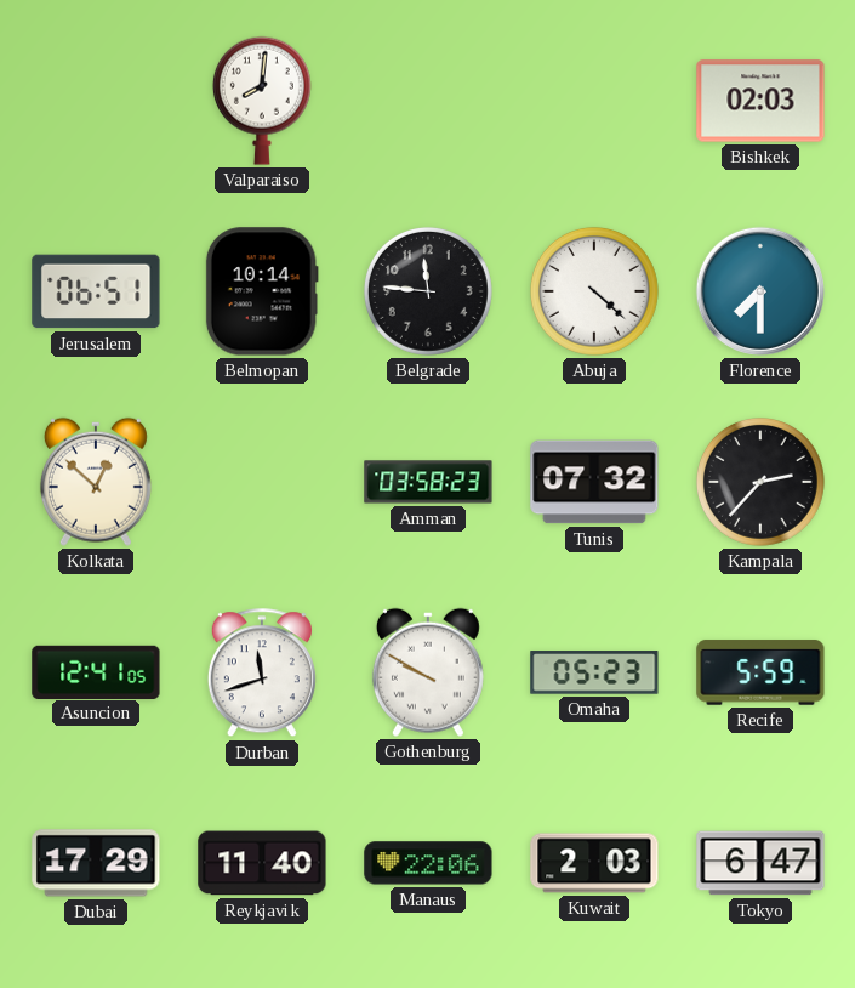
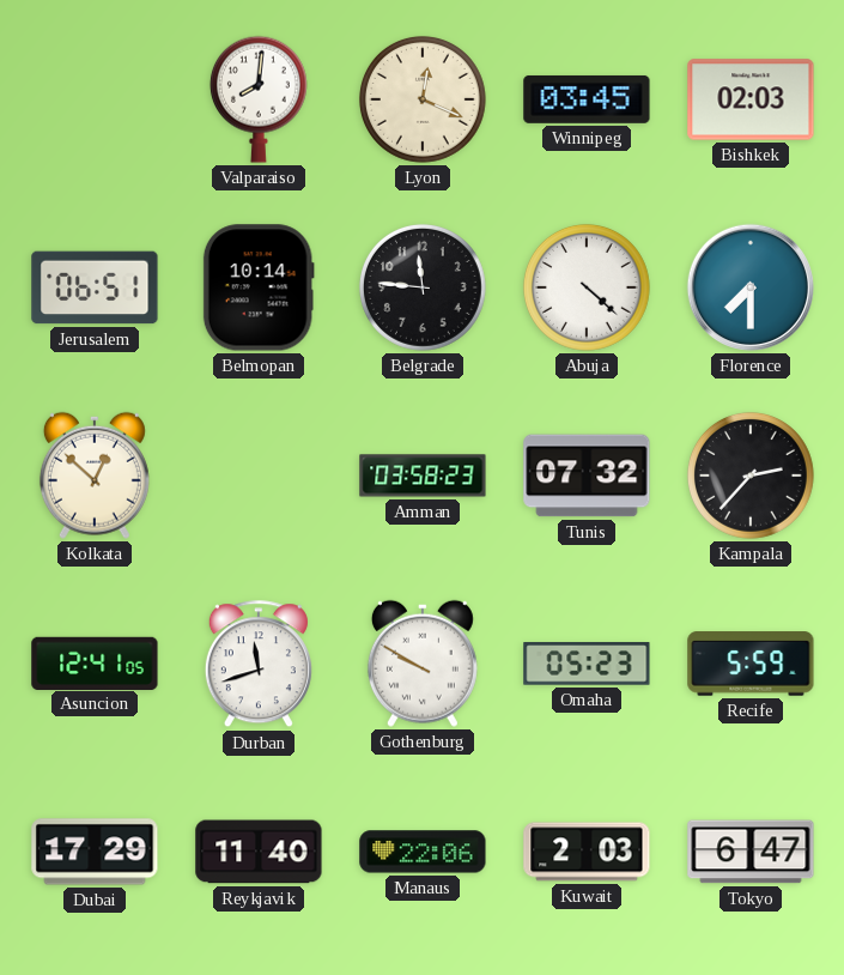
Lyon: none -> 12:19
Winnipeg: none -> 03:45
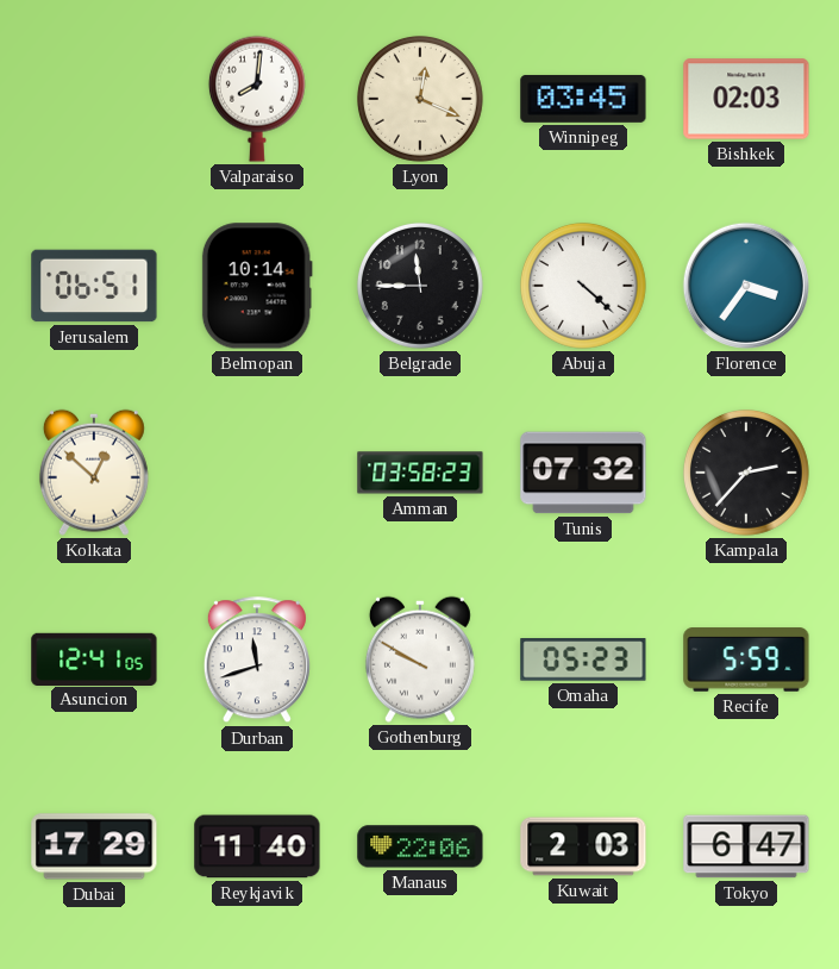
Belgrade: 11:46 -> 11:45
Florence: 7:30 -> 3:36
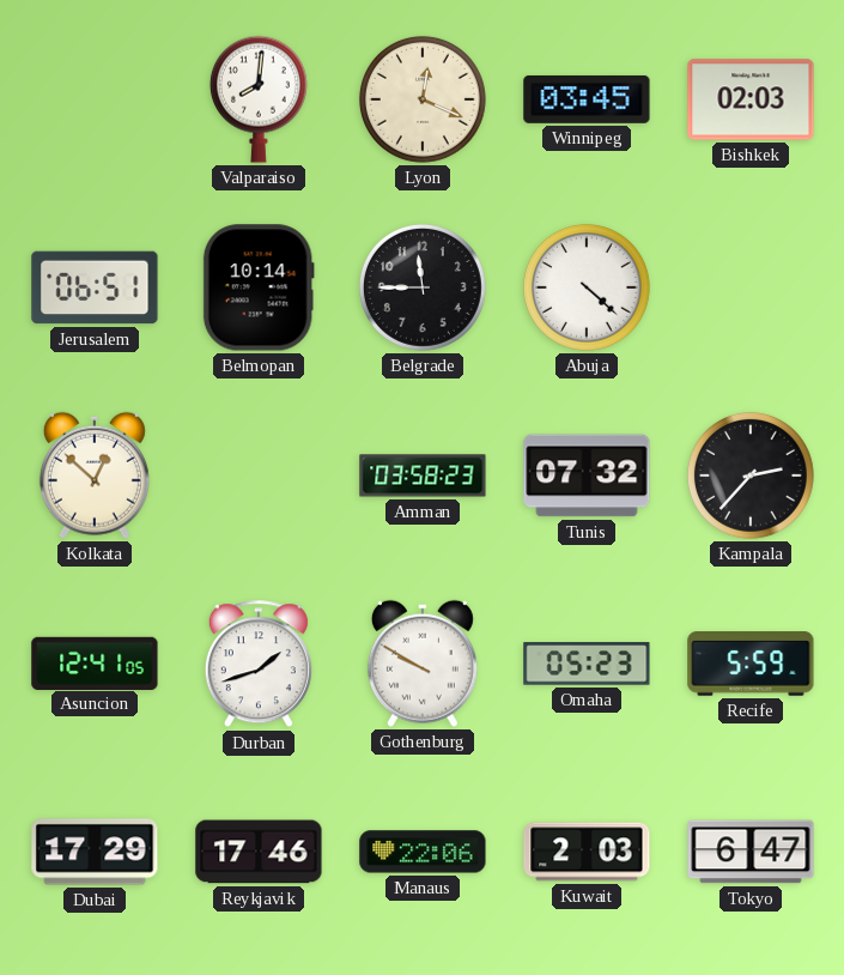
Florence: 3:36 -> none
Durban: 11:42 -> 1:42
Reykjavik: 11:40 -> 17:46
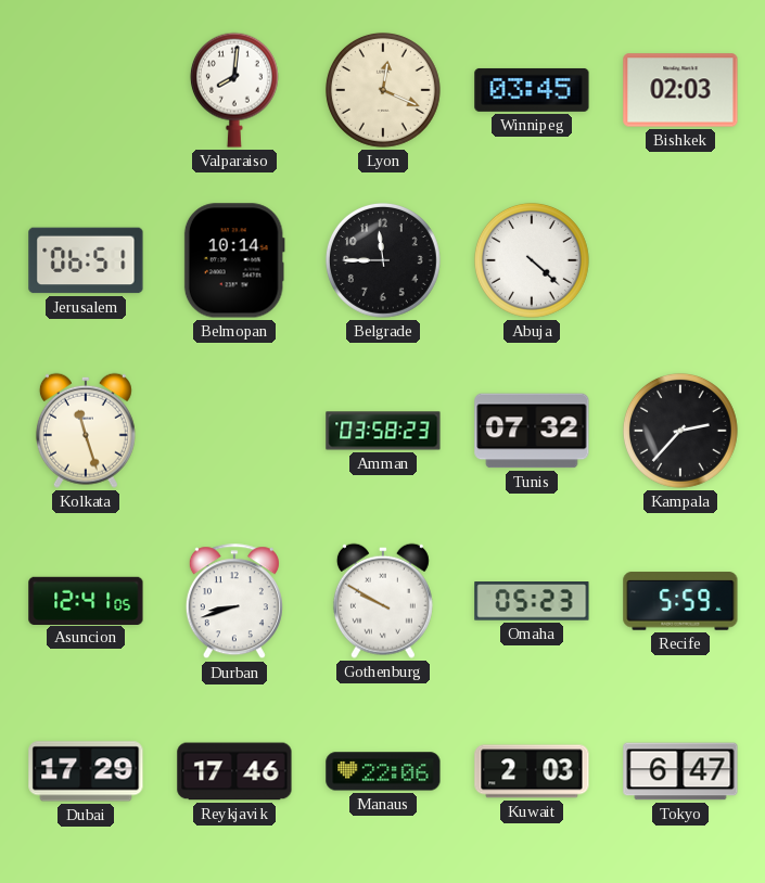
Kolkata: 12:52 -> 11:27
Durban: 1:42 -> 8:42
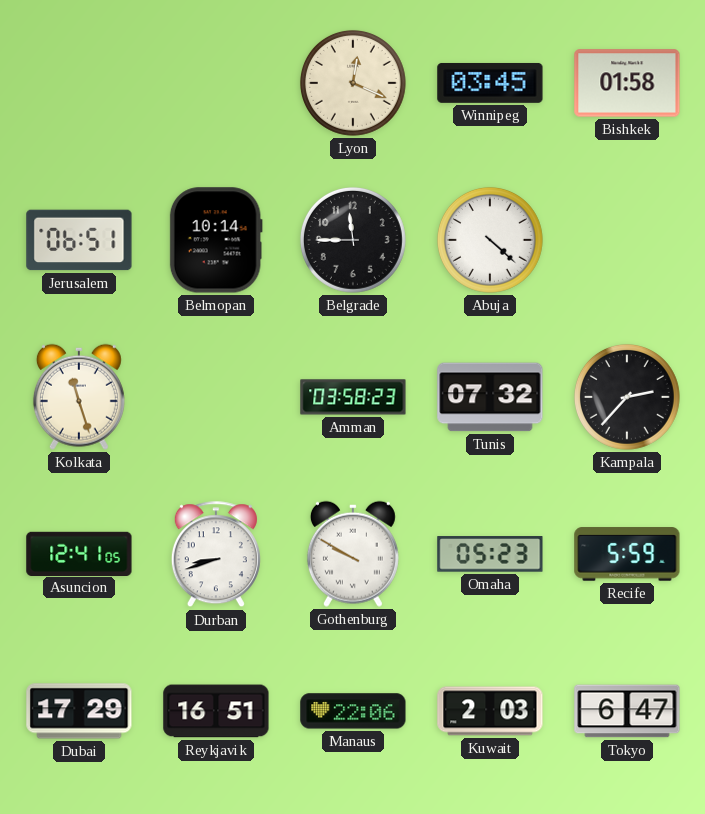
Valparaiso: 8:01 -> none
Bishkek: 02:03 -> 01:58
Reykjavik: 17:46 -> 16:51
